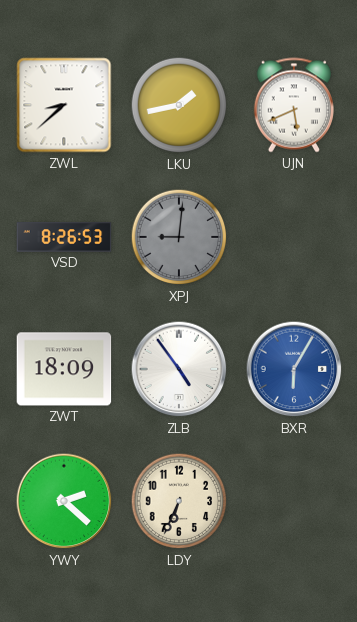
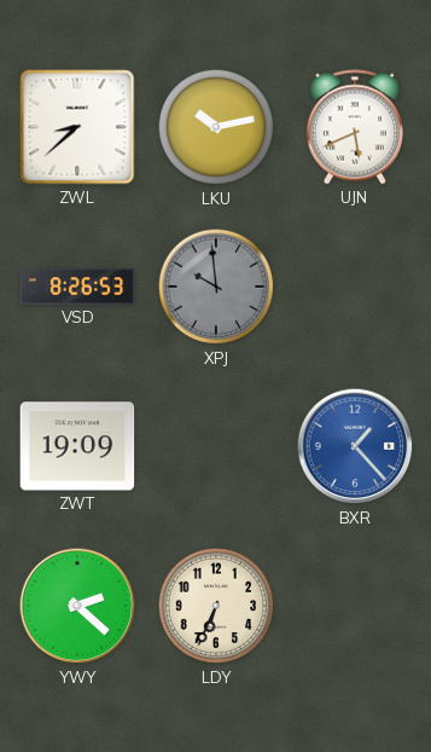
LKU: 1:43 -> 10:13
XPJ: 9:01 -> 9:59
ZWT: 18:09 -> 19:09
ZLB: 4:54 -> none
BXR: 6:05 -> 1:23
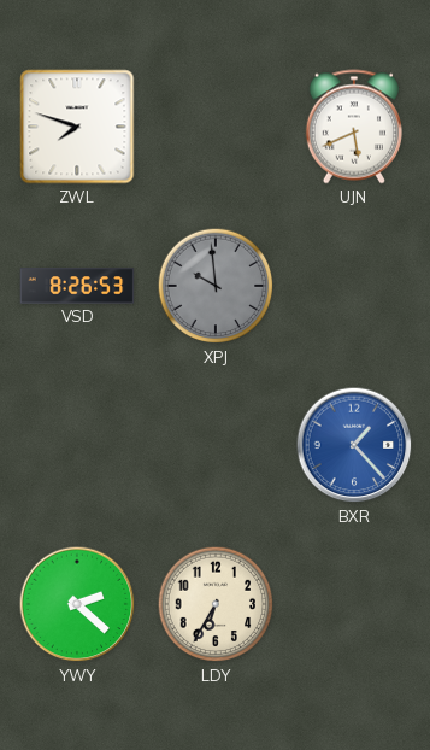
ZWL: 8:38 -> 7:48
LKU: 10:13 -> none
ZWT: 19:09 -> none
LDY: 6:34 -> 6:35
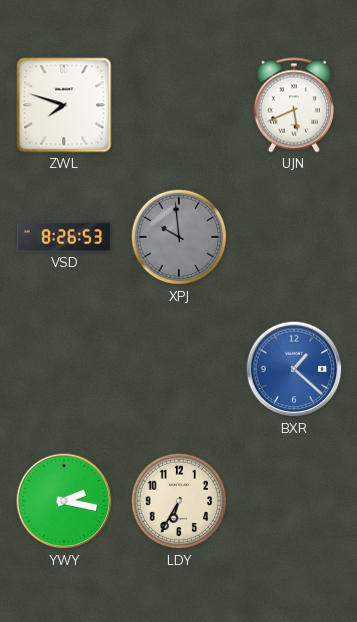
BXR: 1:23 -> 1:22
YWY: 2:22 -> 2:17
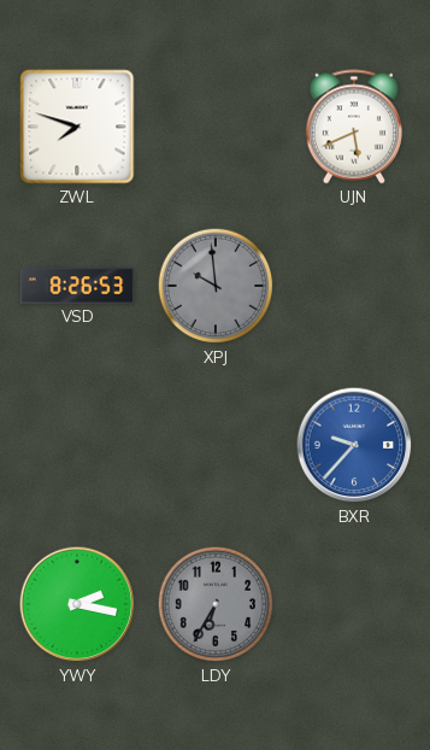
BXR: 1:22 -> 9:37
LDY dial: cream -> grey
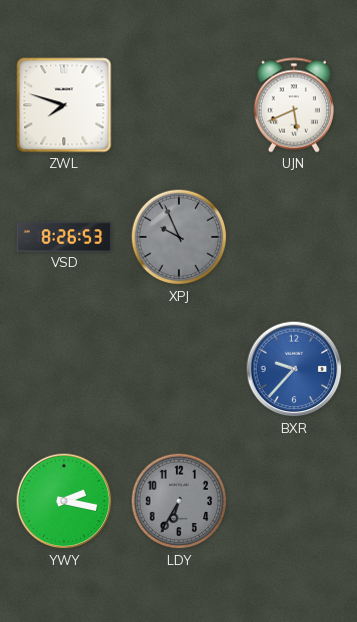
XPJ: 9:59 -> 9:56
